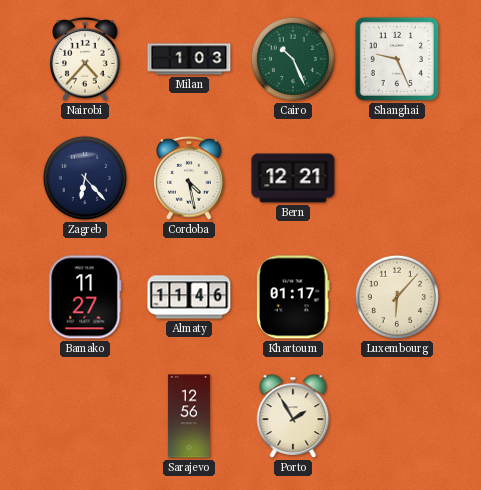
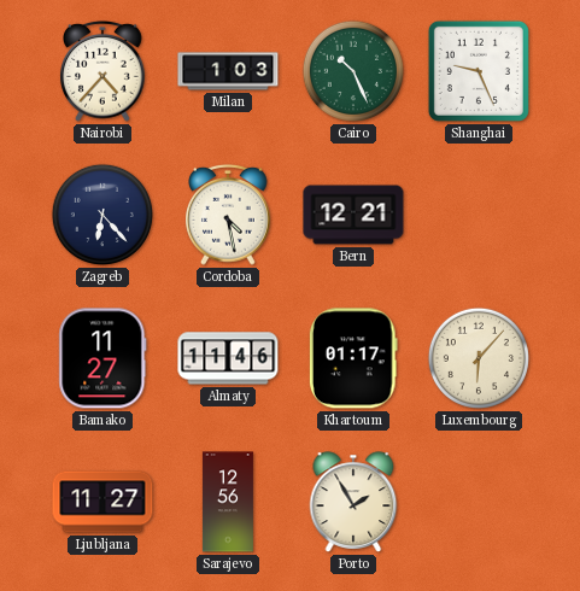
Ljubljana: none -> 11:27
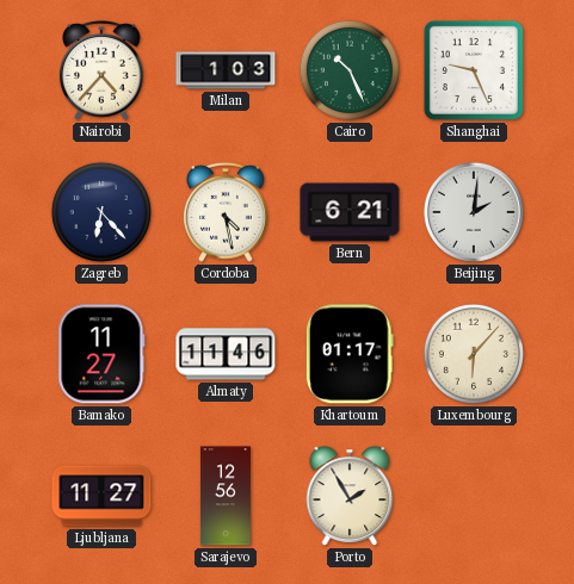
Bern: 12:21 -> 6:21
Beijing: none -> 2:01
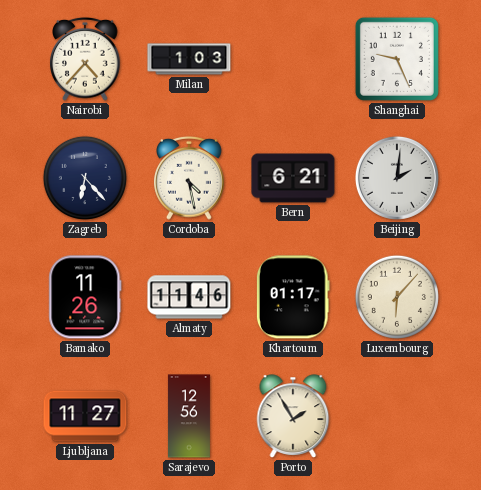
Cairo: 10:26 -> none
Bamako: 11:27 -> 11:26
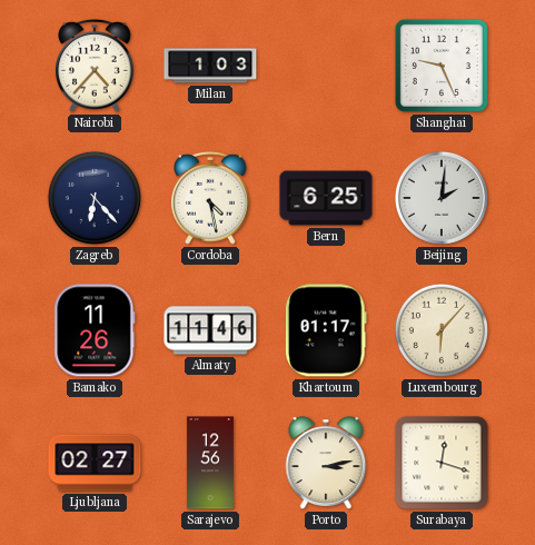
Bern: 6:21 -> 6:25
Ljubljana: 11:27 -> 02:27
Porto: 1:55 -> 3:13
Surabaya: none -> 12:18
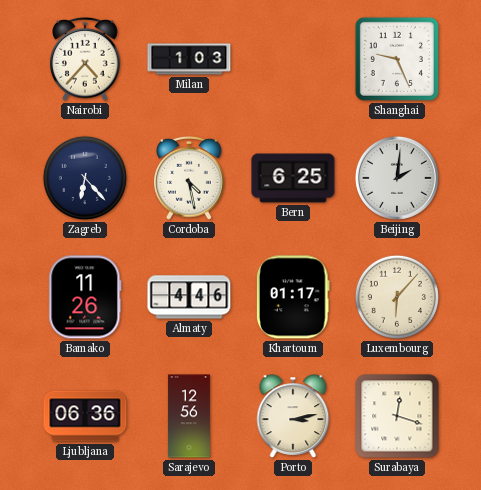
Almaty: 11:46 -> 4:46
Ljubljana: 02:27 -> 06:36
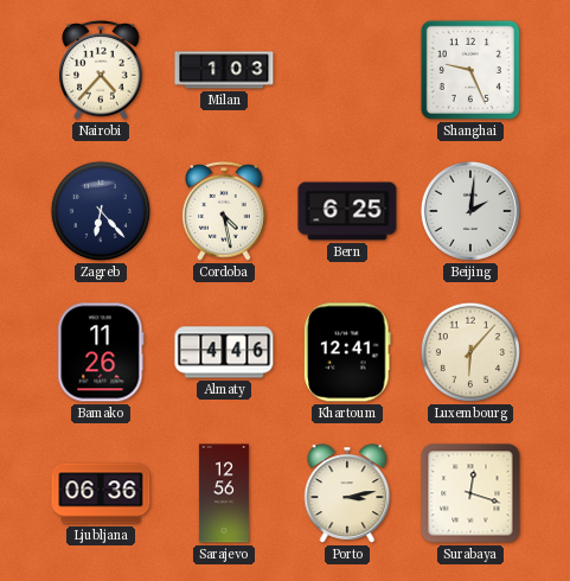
Khartoum: 01:17 -> 12:41
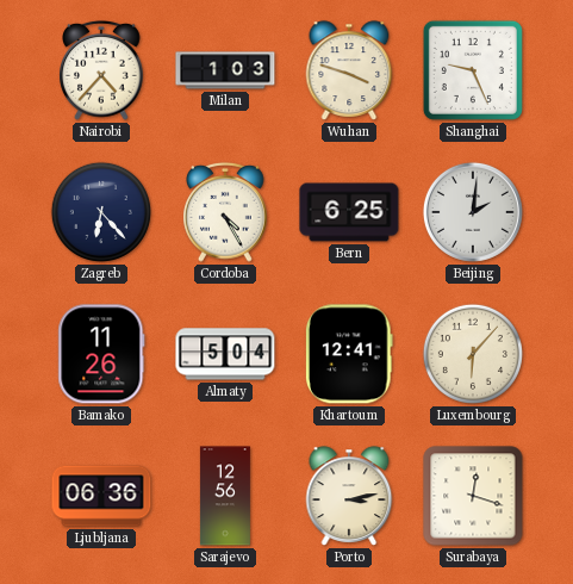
Wuhan: none -> 3:48
Cordoba: 4:28 -> 4:25
Almaty: 4:46 -> 5:04
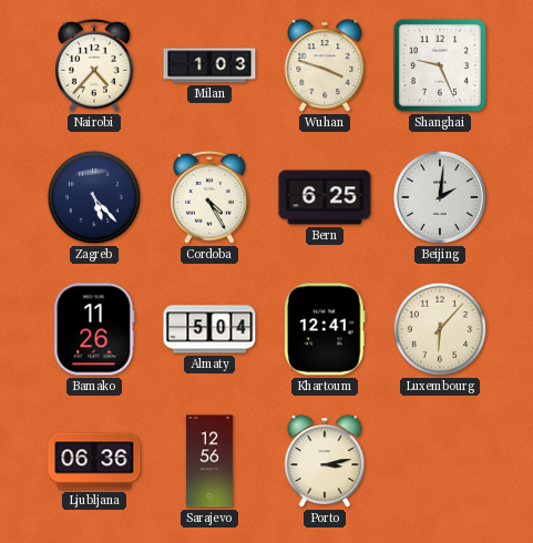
Zagreb: 6:23 -> 5:23
Surabaya: 12:18 -> none
